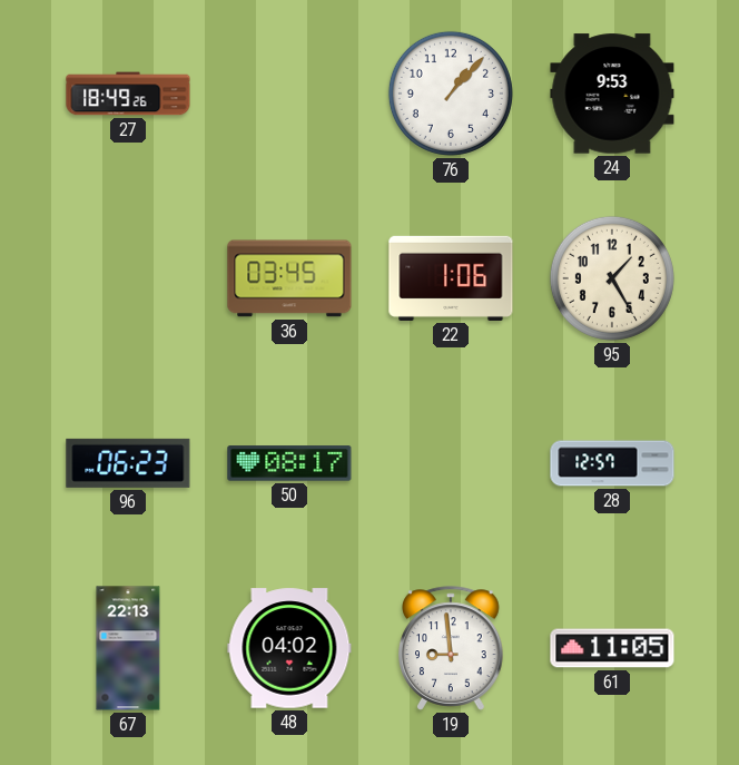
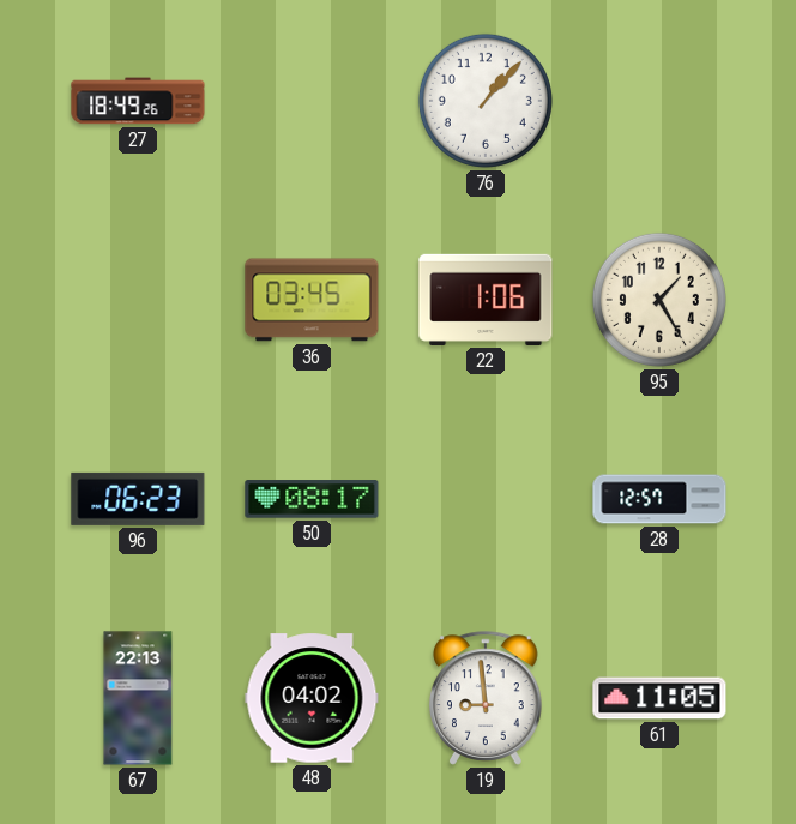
24: 9:53 -> none
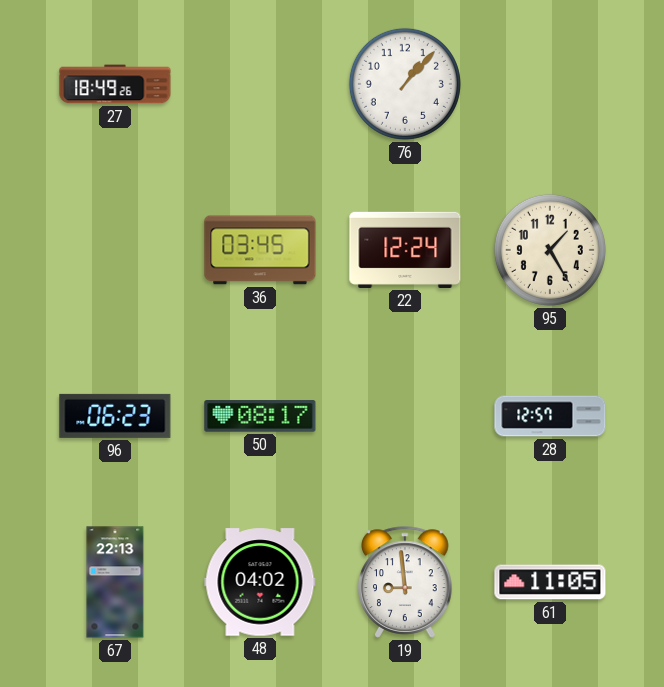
22: 1:06 -> 12:24
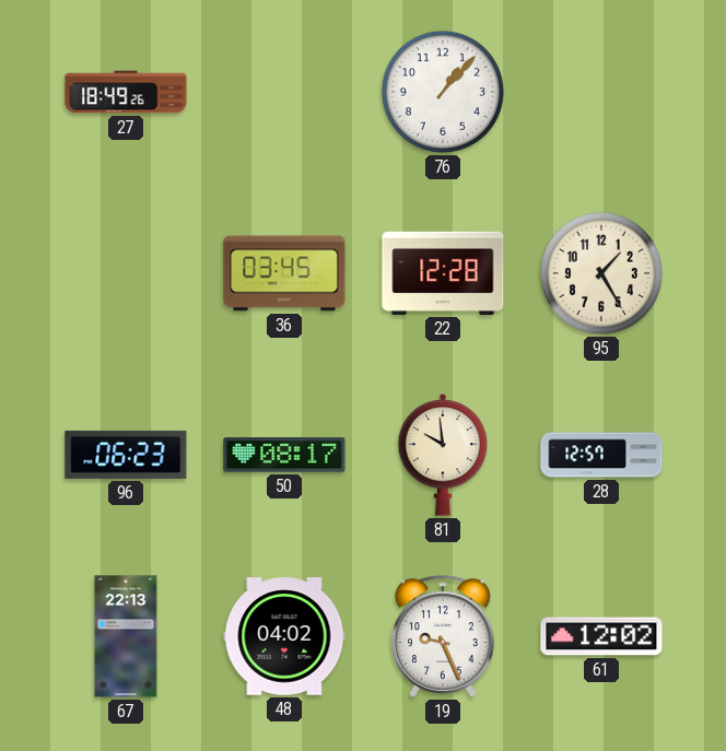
22: 12:24 -> 12:28
81: none -> 9:59
19: 8:59 -> 9:26
61: 11:05 -> 12:02
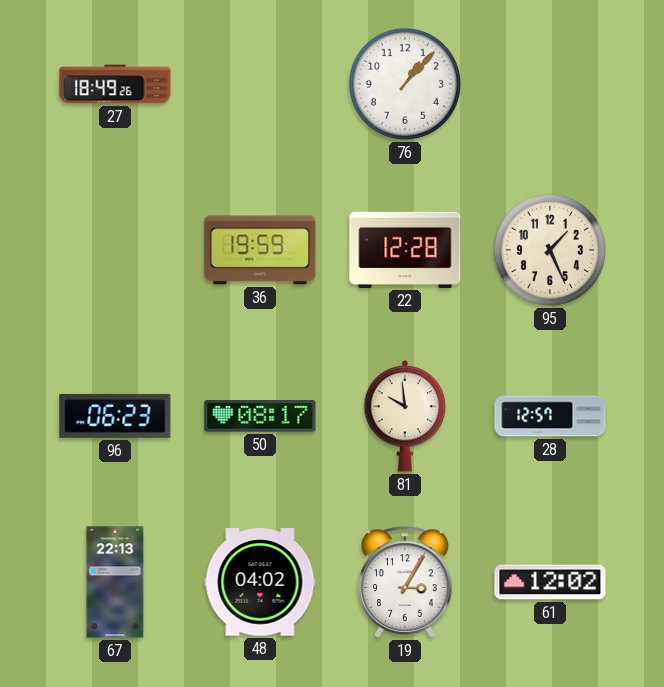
36: 03:45 -> 19:59
95: 1:25 -> 1:26
19: 9:26 -> 3:05
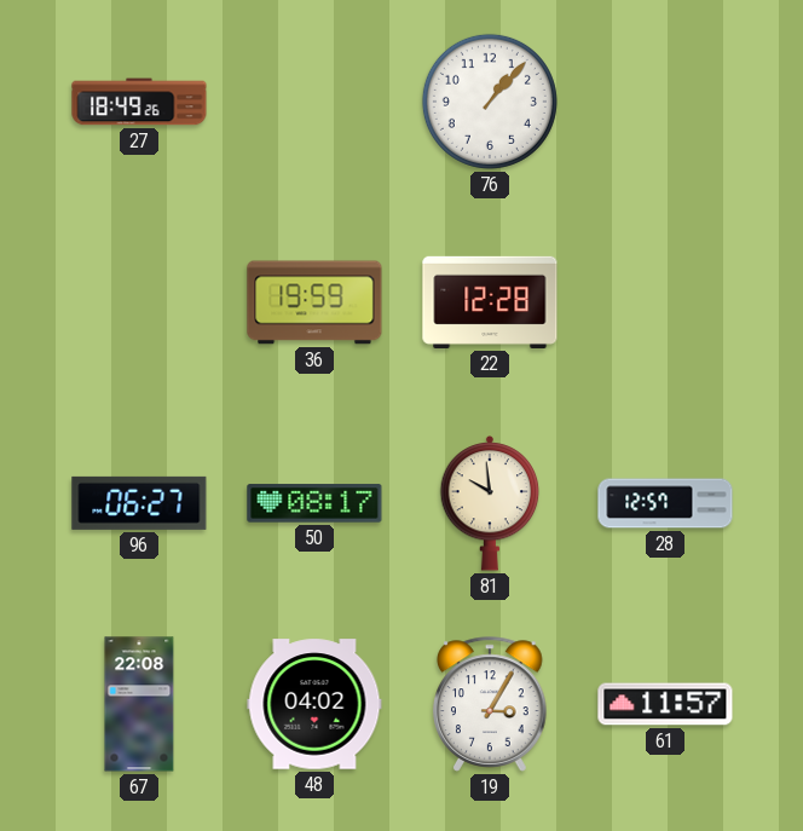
95: 1:26 -> none
96: 06:23 -> 06:27
67: 22:13 -> 22:08
61: 12:02 -> 11:57
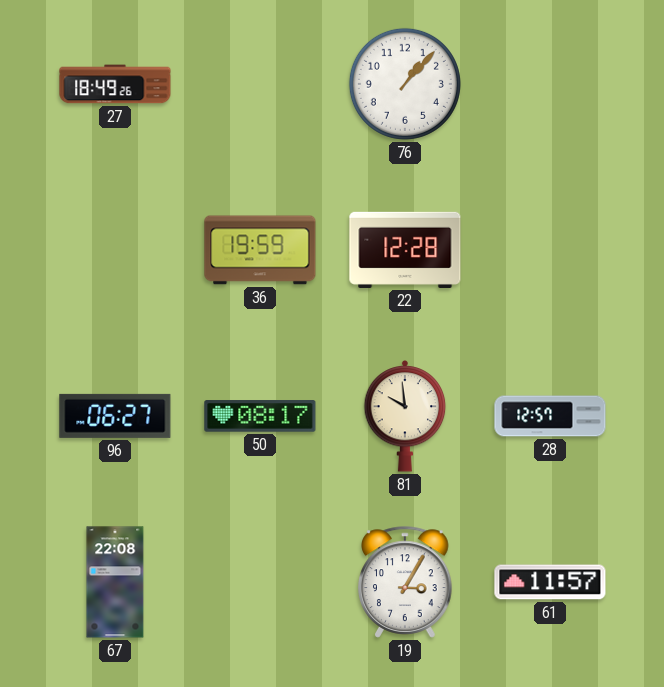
48: 04:02 -> none
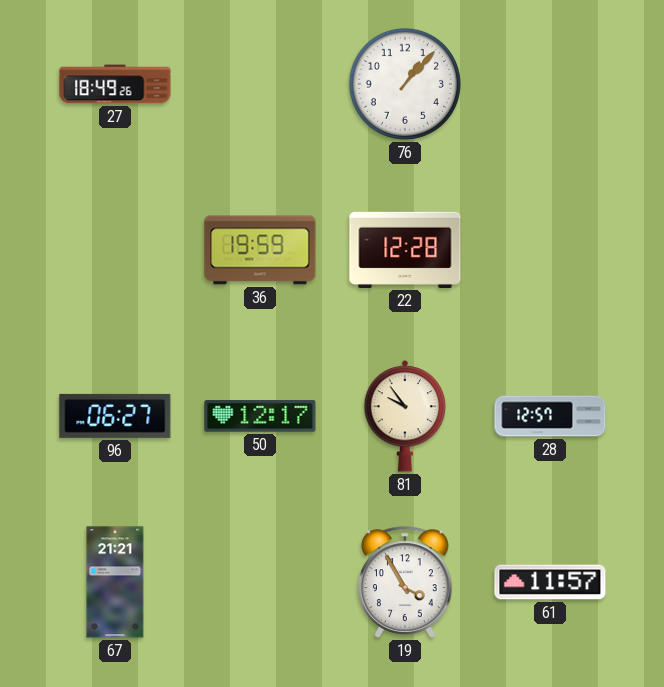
50: 08:17 -> 12:17
81: 9:59 -> 9:54
67: 22:08 -> 21:21
19: 3:05 -> 3:55
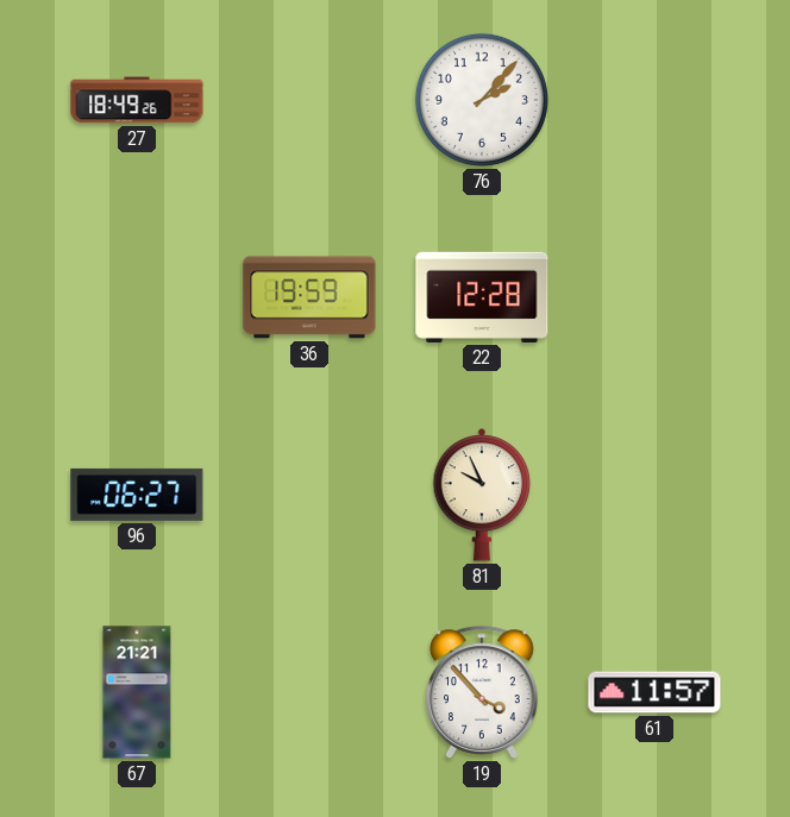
76: 1:07 -> 2:07
50: 12:17 -> none
81: 9:54 -> 9:56
28: 12:57 -> none
19: 3:55 -> 3:53
